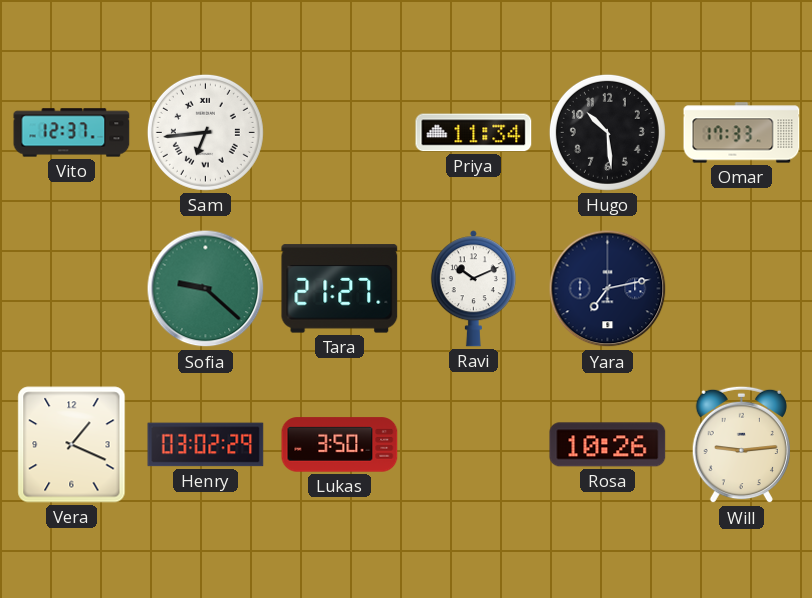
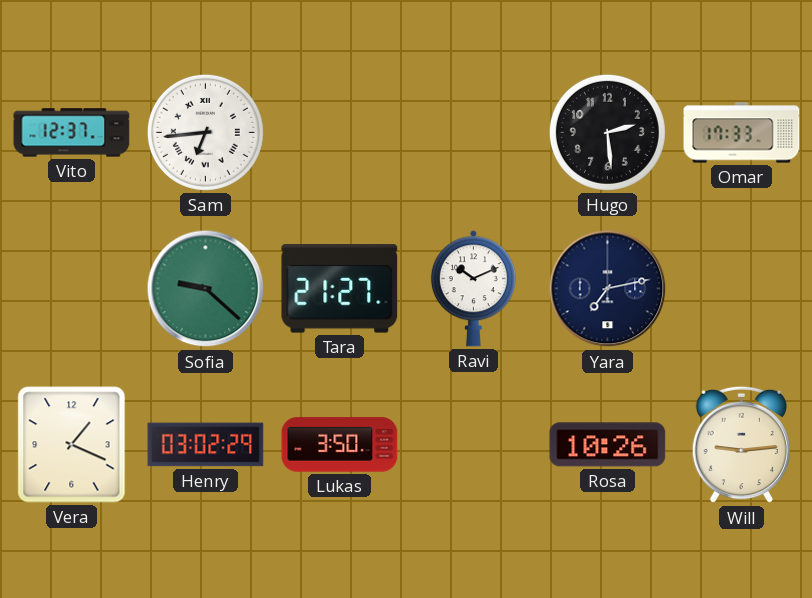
Priya: 11:34 -> none
Hugo: 10:29 -> 2:29
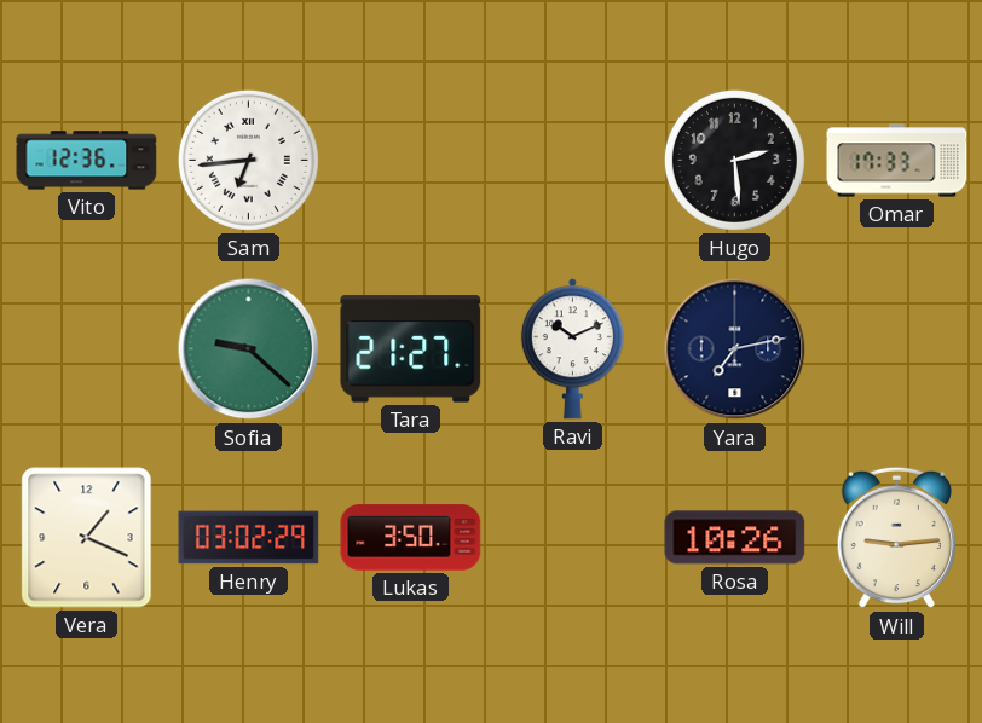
Vito: 12:37 -> 12:36
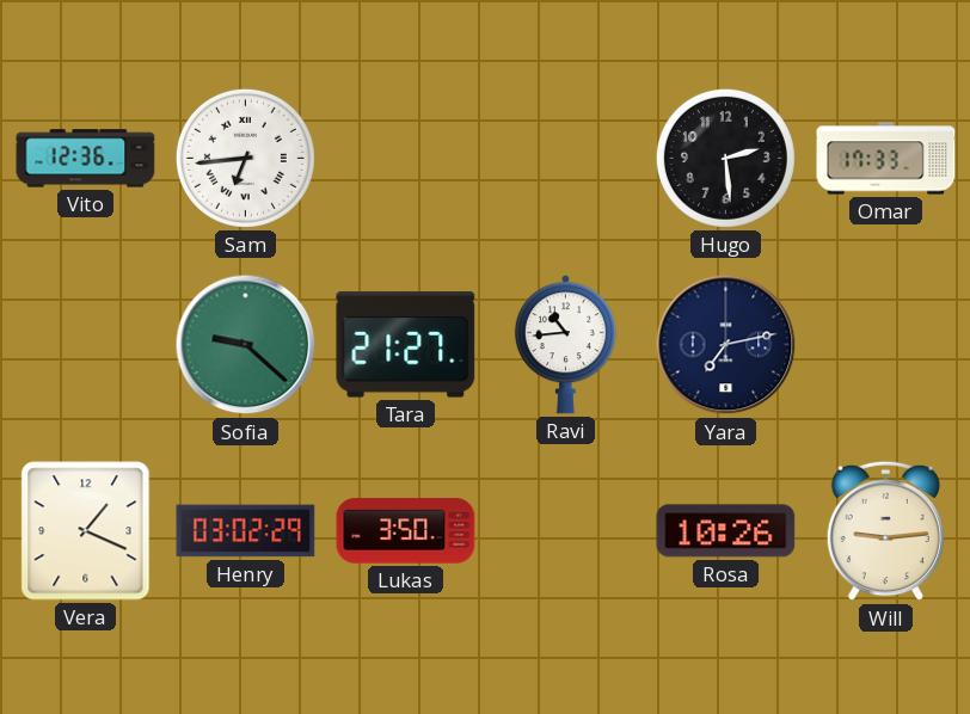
Ravi: 10:11 -> 10:44
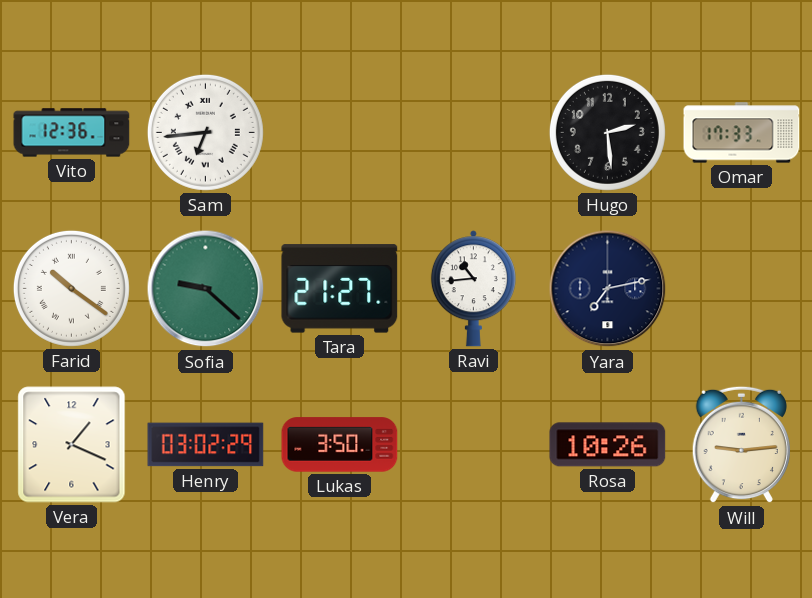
Farid: none -> 10:21
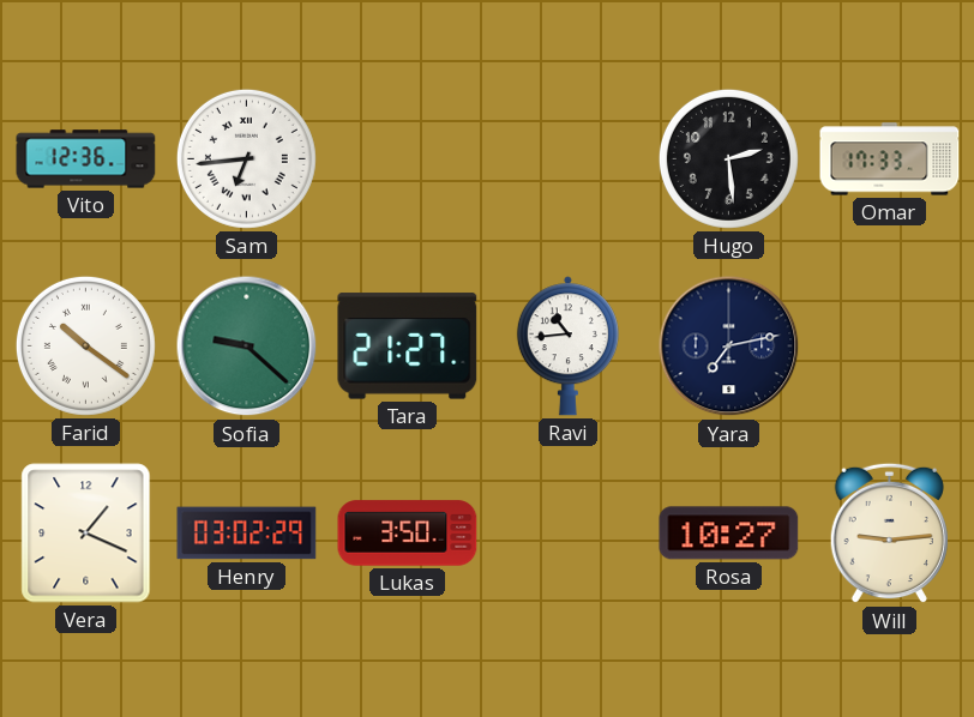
Rosa: 10:26 -> 10:27
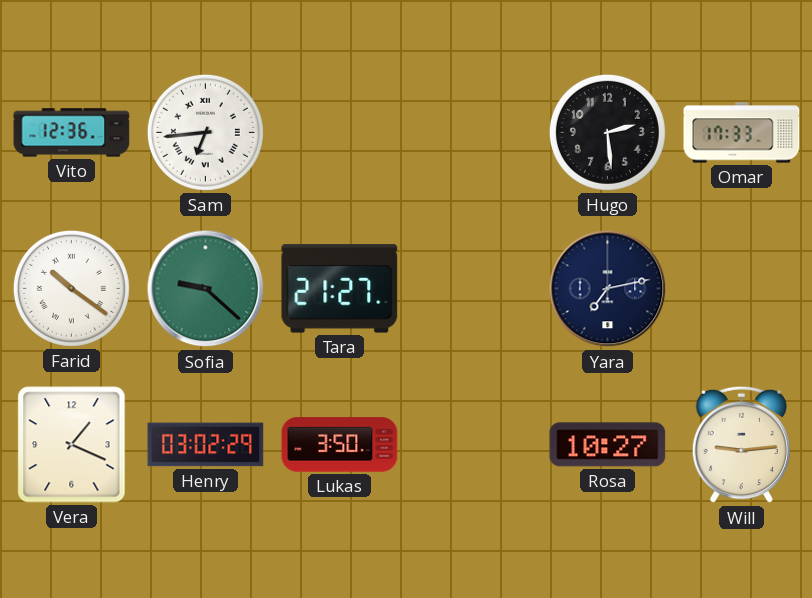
Ravi: 10:44 -> none
